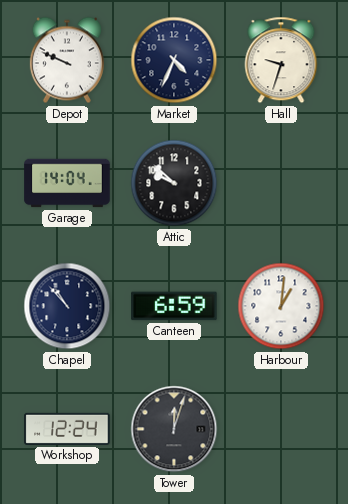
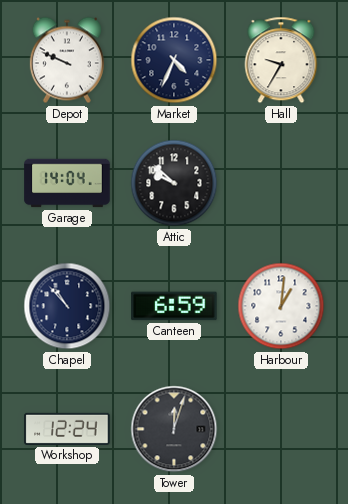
Hall: 9:33 -> 9:35
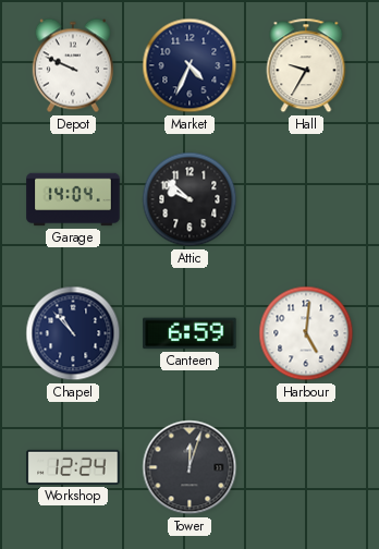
Harbour: 1:01 -> 5:01
